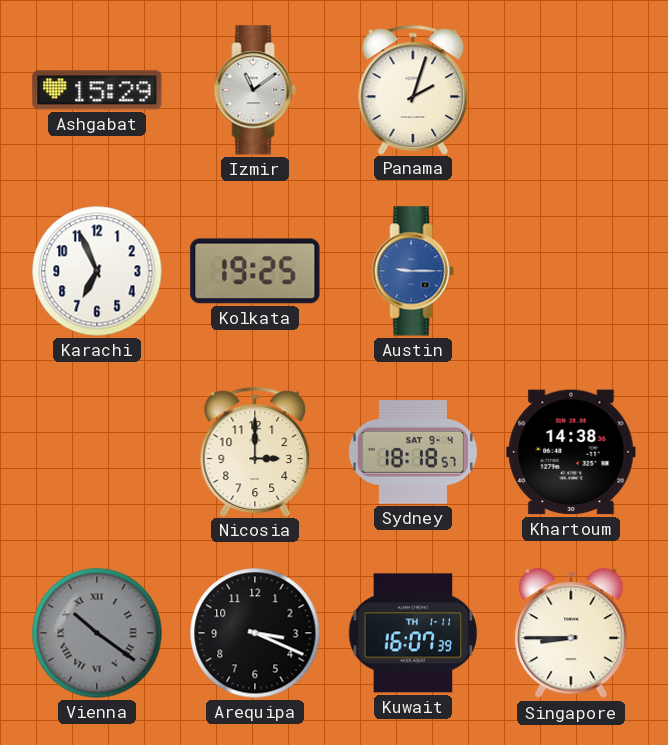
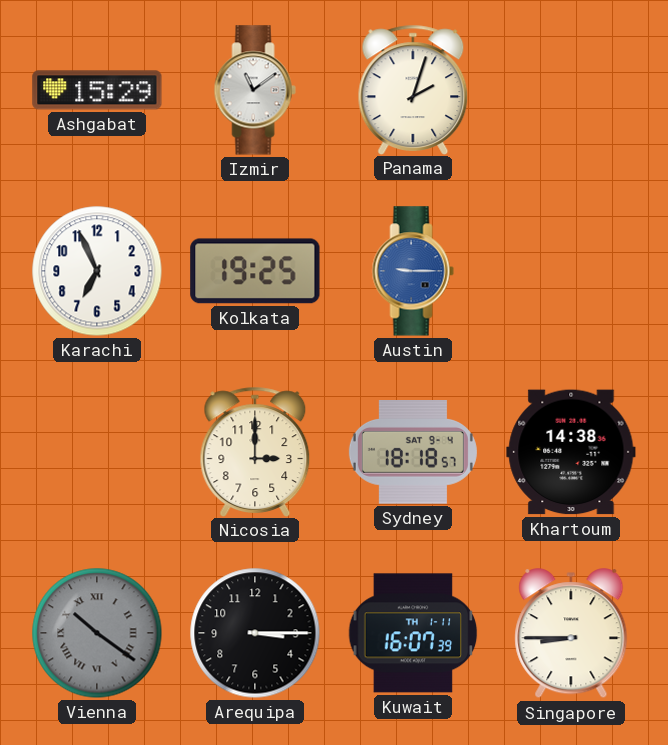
Arequipa: 3:19 -> 3:15
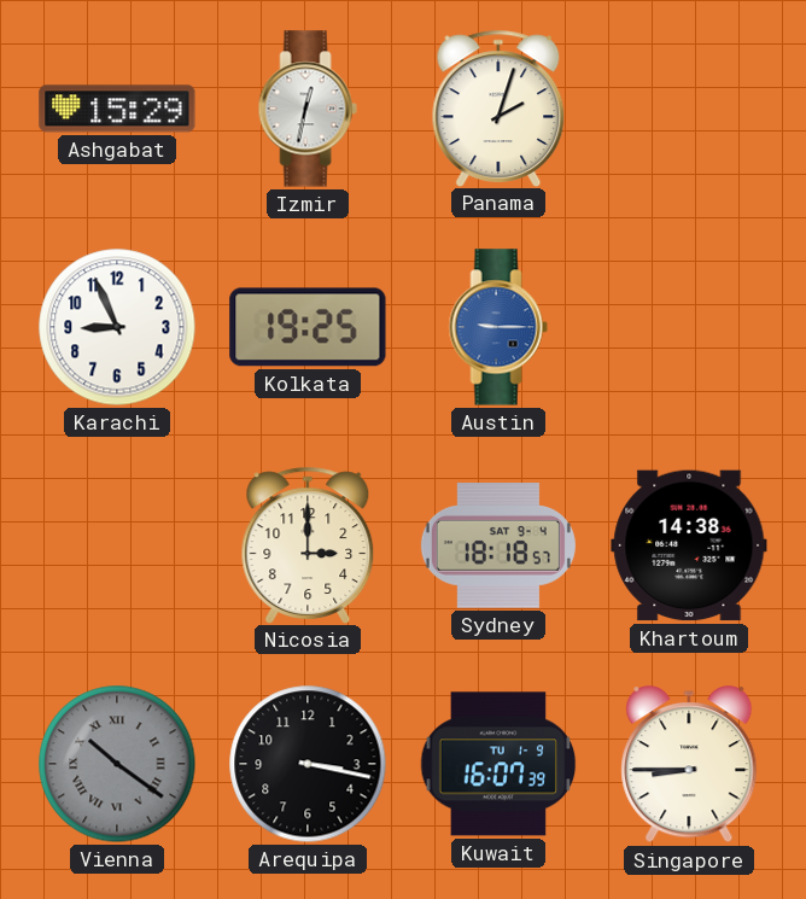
Izmir: 11:09 -> 12:32
Karachi: 6:56 -> 8:56
Arequipa: 3:15 -> 3:17
Kuwait date: TH 1-11 -> TU 1-9
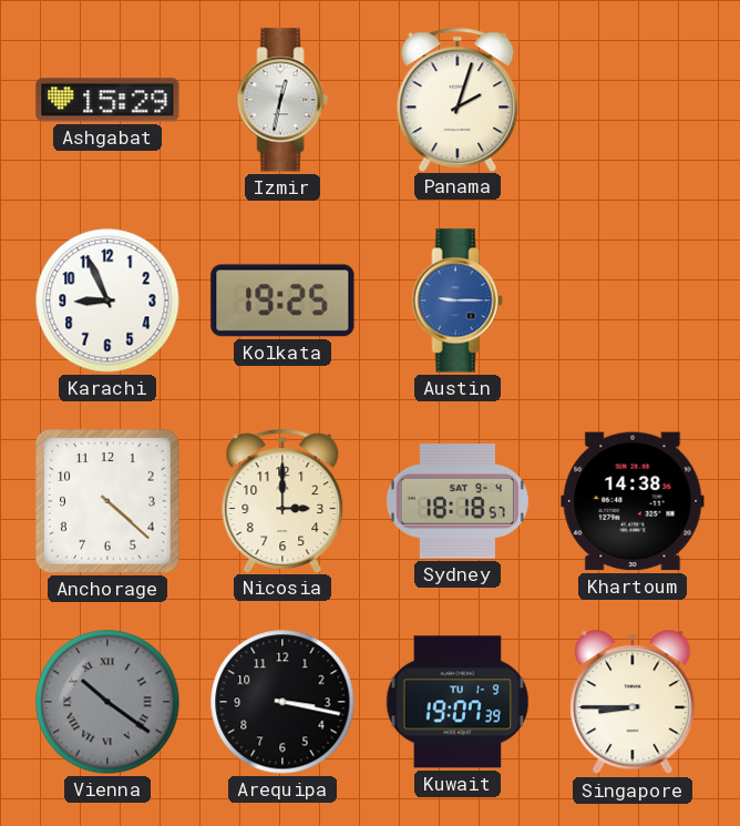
Anchorage: none -> 4:22
Kuwait: 16:07 -> 19:07
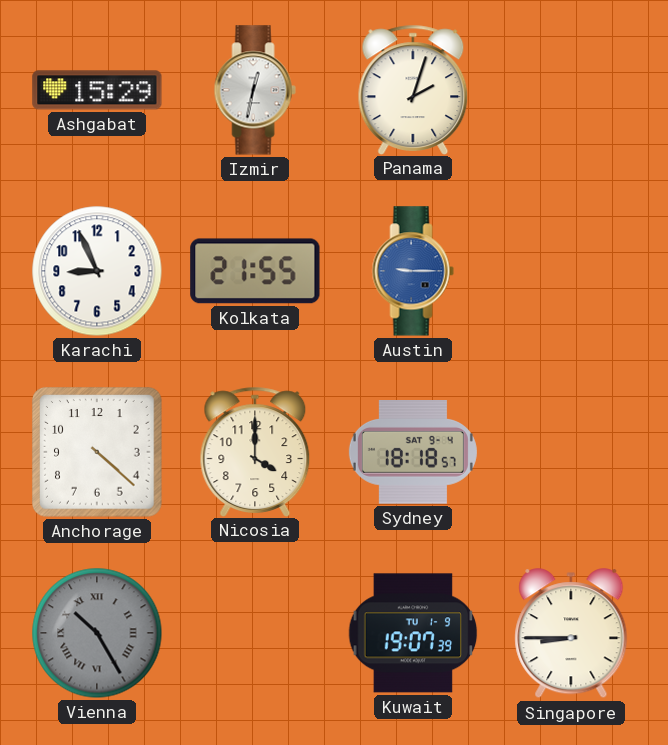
Kolkata: 19:25 -> 21:55
Nicosia: 3:00 -> 4:00
Khartoum: 14:38 -> none
Vienna: 10:21 -> 10:25
Arequipa: 3:17 -> none
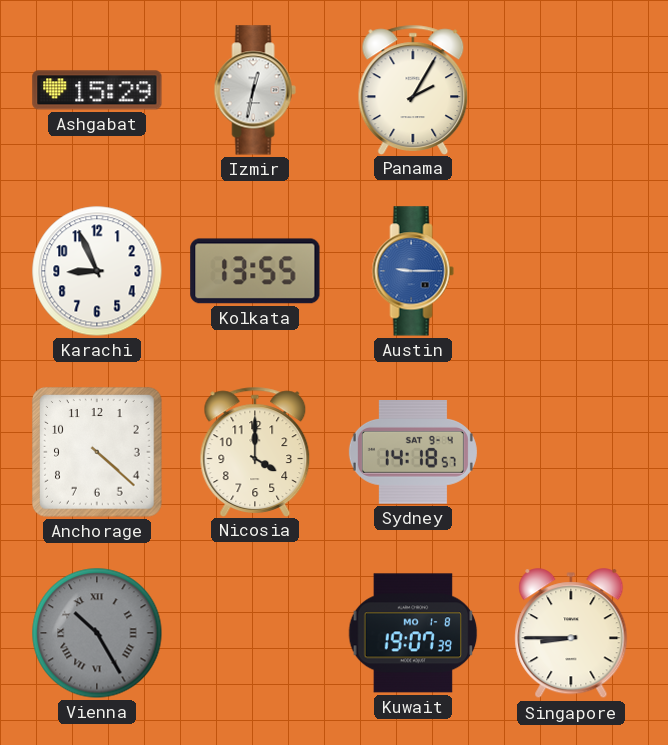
Panama: 2:03 -> 2:05
Kolkata: 21:55 -> 13:55
Sydney: 18:18 -> 14:18
Kuwait date: TU 1-9 -> MO 1-8
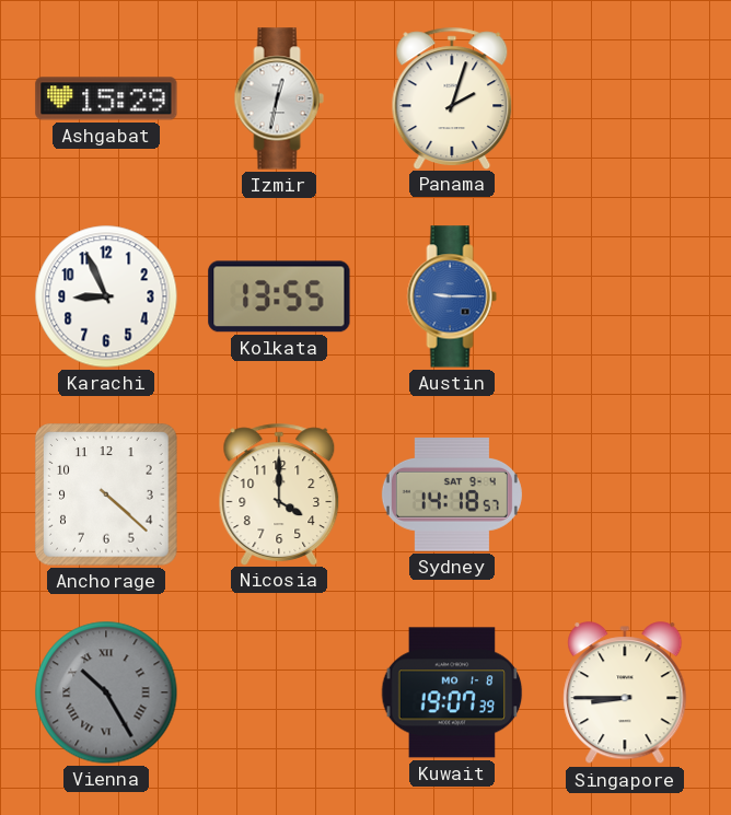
Panama: 2:05 -> 2:03
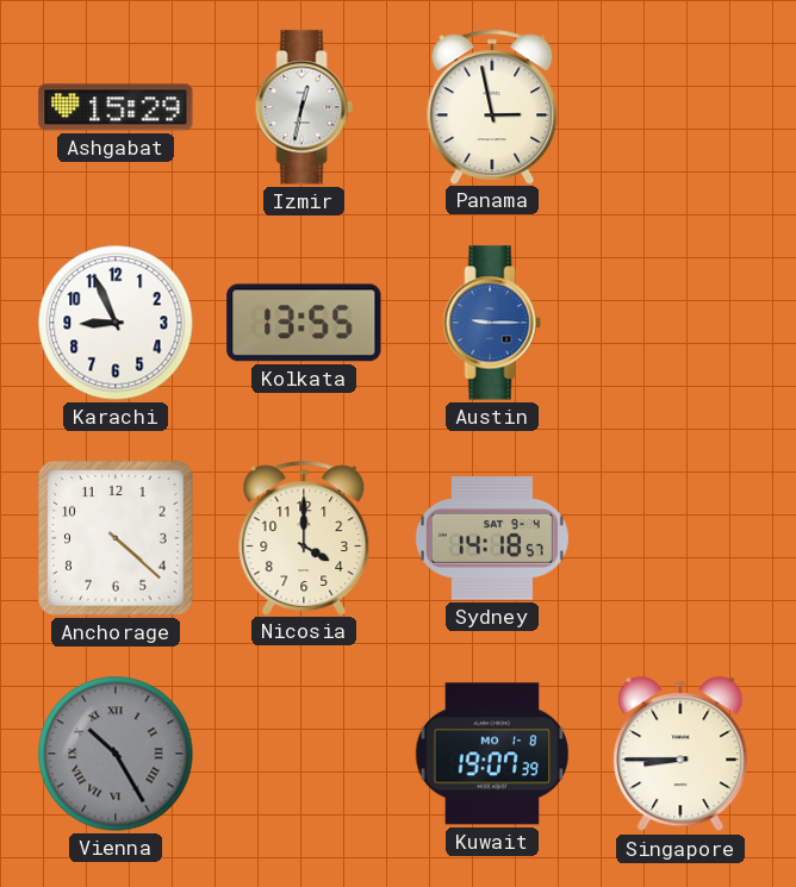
Panama: 2:03 -> 2:58
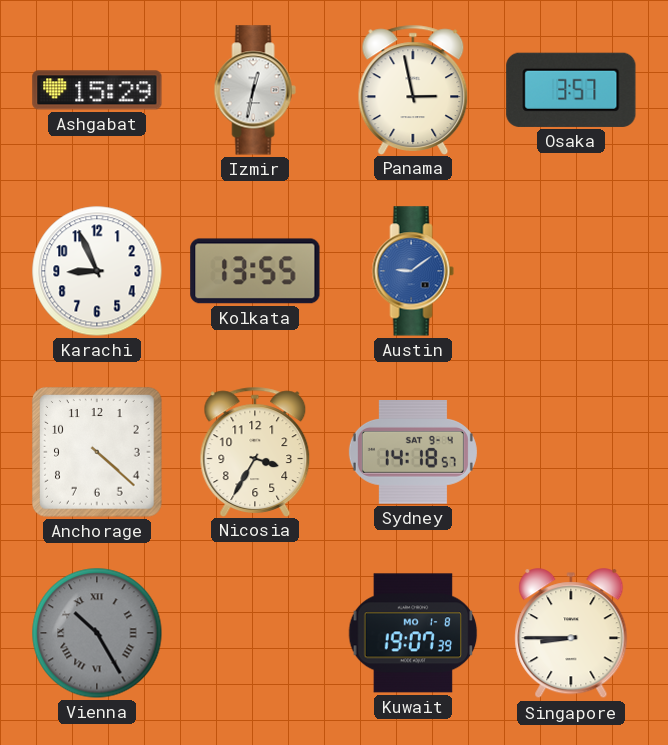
Osaka: none -> 3:57
Austin: 9:15 -> 9:09
Nicosia: 4:00 -> 3:35
